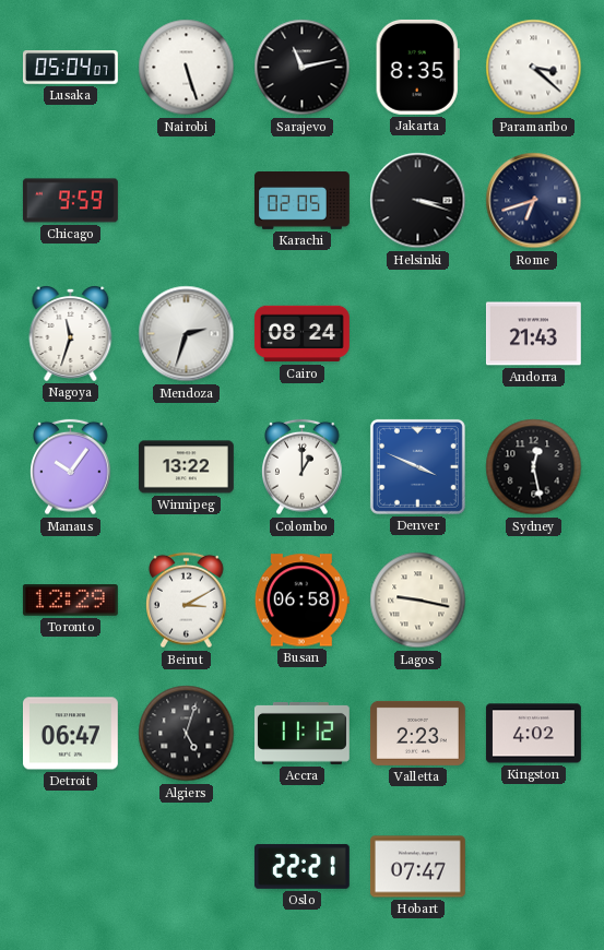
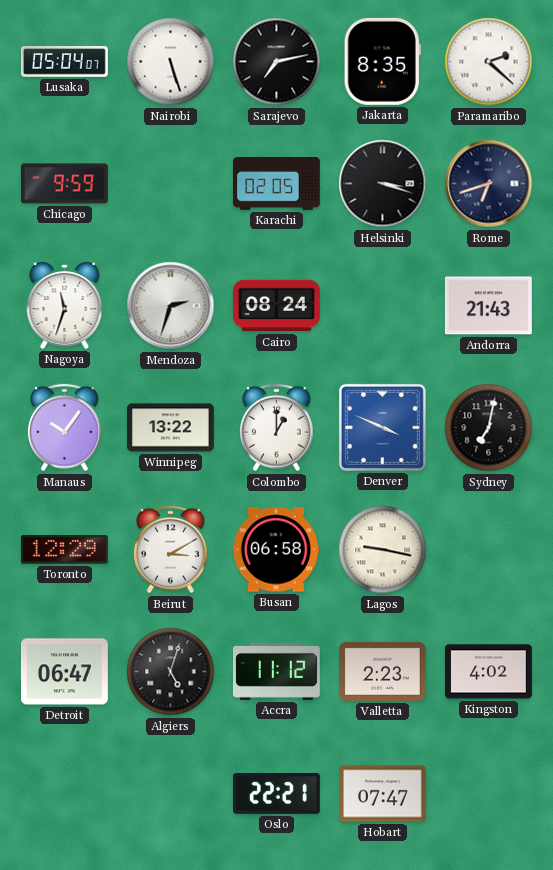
Sarajevo: 11:13 -> 7:13
Paramaribo: 3:22 -> 2:22
Sydney: 12:28 -> 7:02
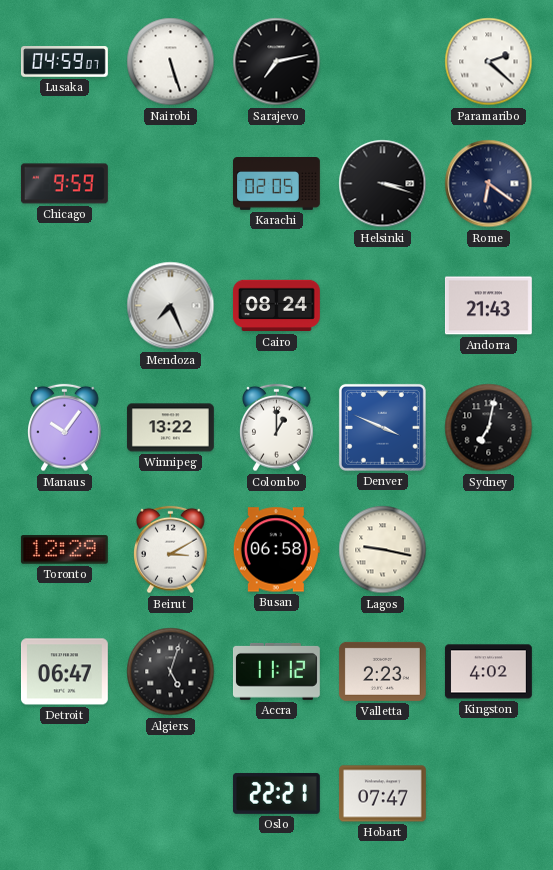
Lusaka: 05:04 -> 04:59
Jakarta: 8:35 -> none
Rome: 6:42 -> 6:21
Nagoya: 11:33 -> none
Mendoza: 2:33 -> 7:26
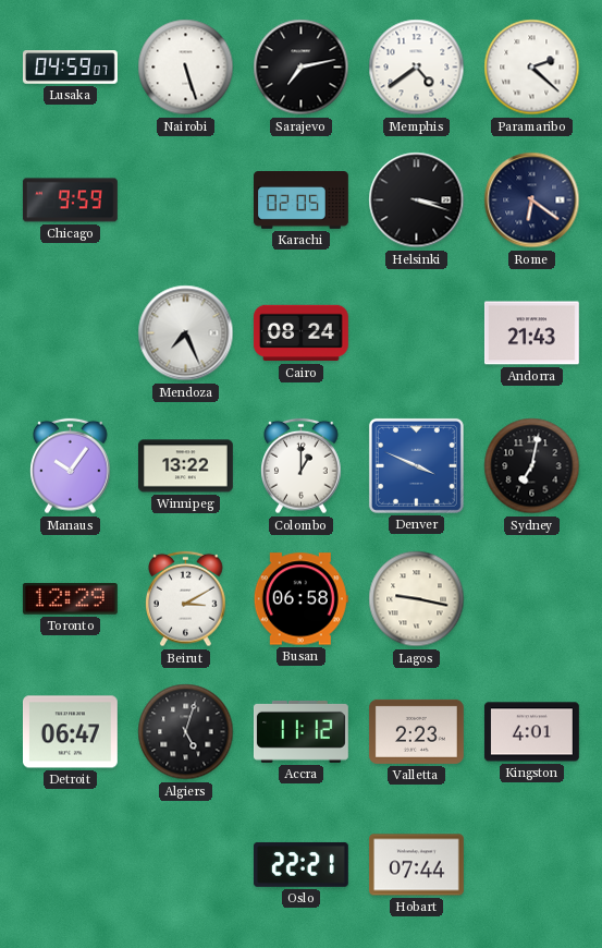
Memphis: none -> 4:39
Kingston: 4:02 -> 4:01
Hobart: 07:47 -> 07:44
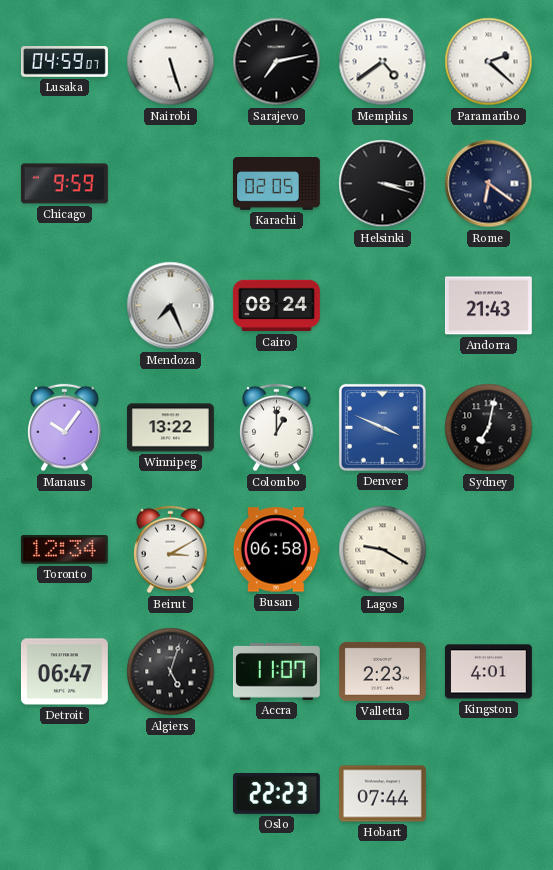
Toronto: 12:29 -> 12:34
Lagos: 9:17 -> 9:20
Accra: 11:12 -> 11:07
Oslo: 22:21 -> 22:23
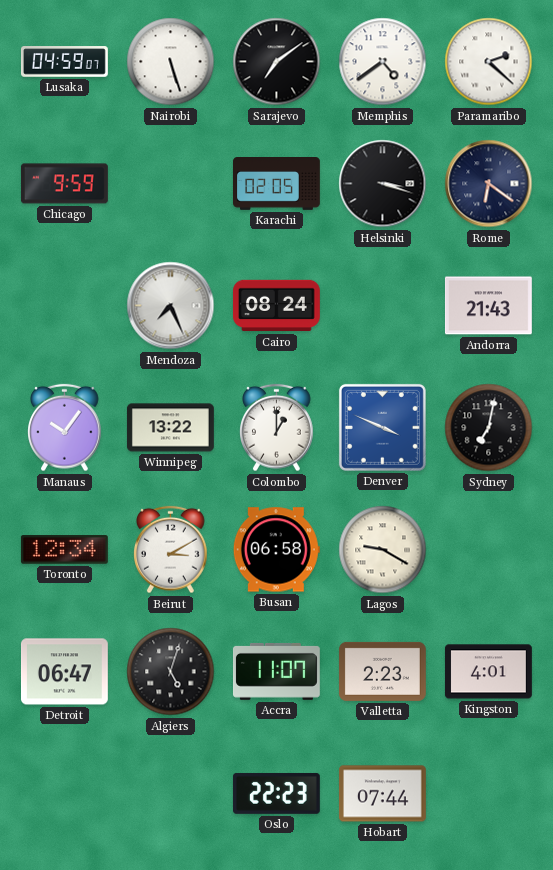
Sarajevo: 7:13 -> 7:09
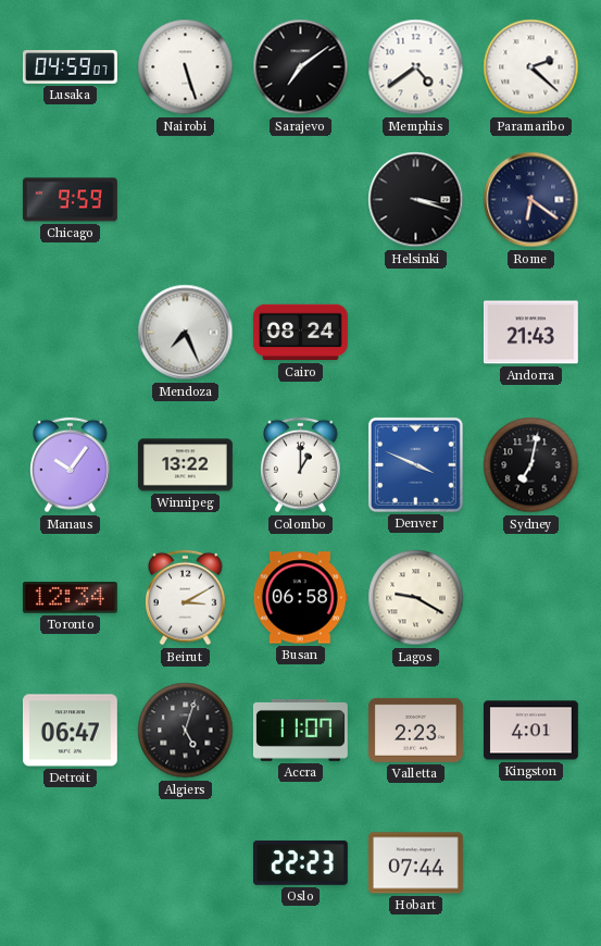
Karachi: 02:05 -> none
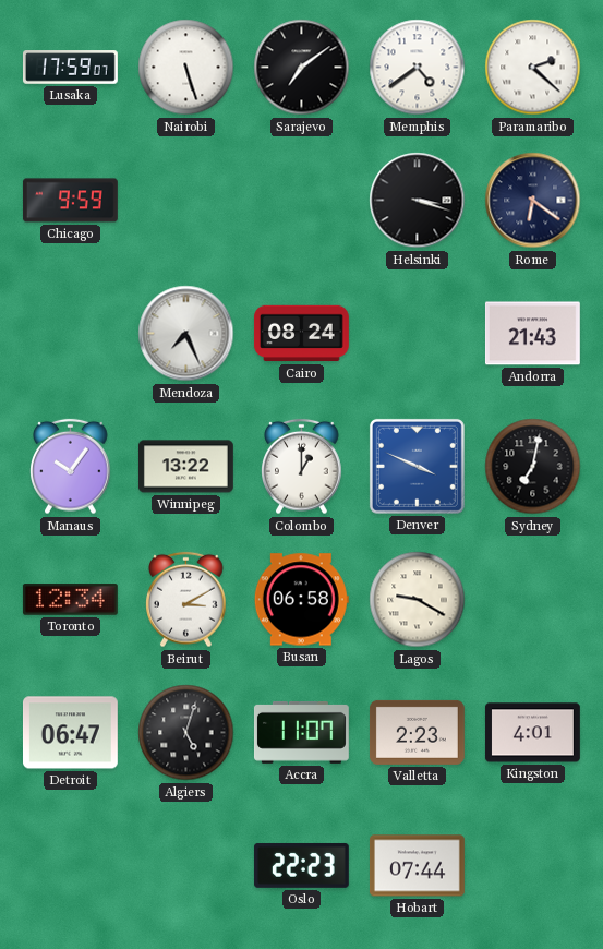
Lusaka: 04:59 -> 17:59
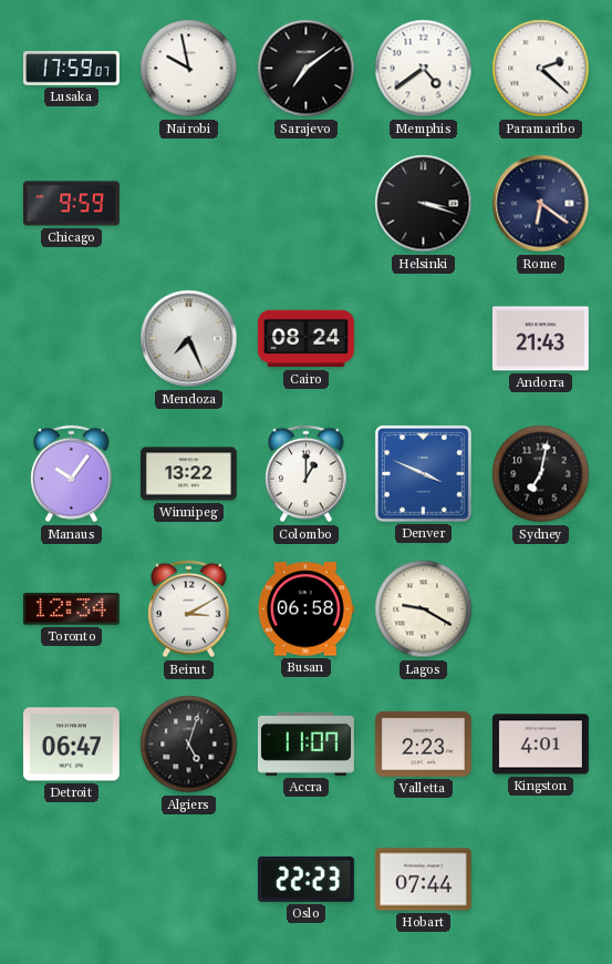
Nairobi: 5:27 -> 9:58
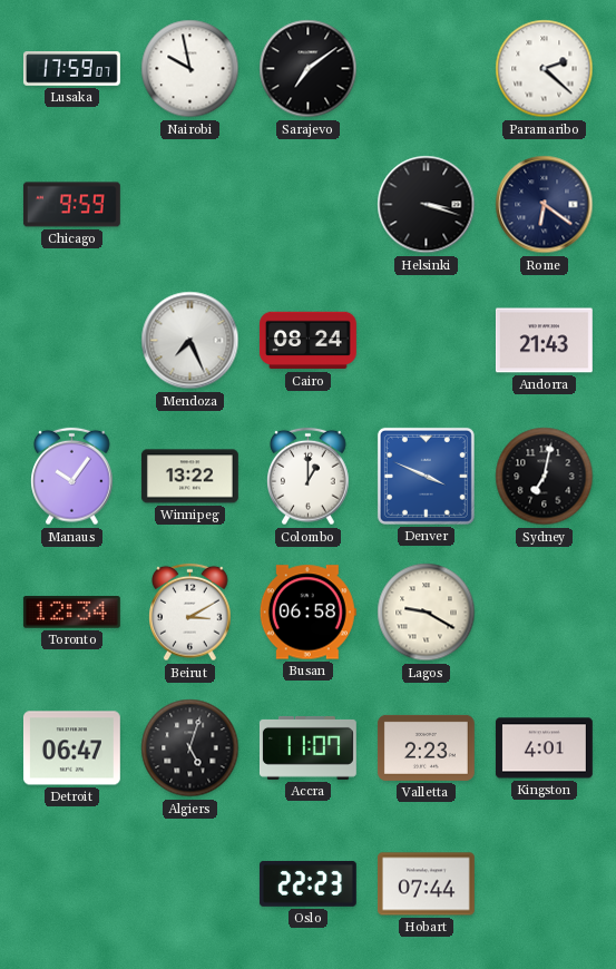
Memphis: 4:39 -> none
